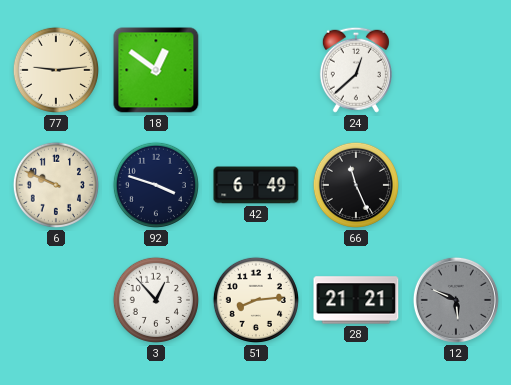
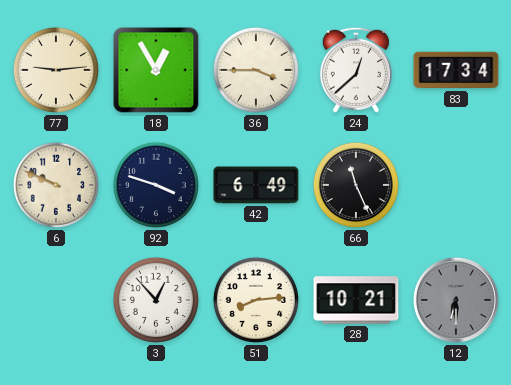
18: 12:51 -> 12:55
36: none -> 3:45
83: none -> 17:34
28: 21:21 -> 10:21
12: 5:49 -> 6:30
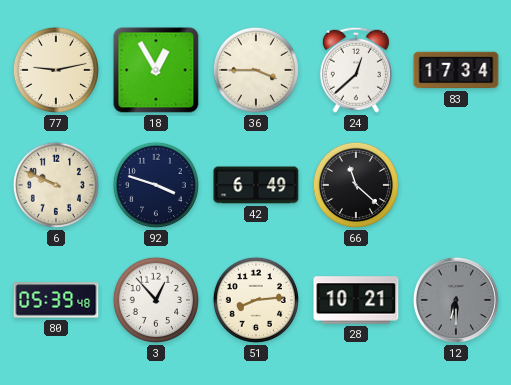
77: 9:14 -> 9:13
66: 11:26 -> 11:22
80: none -> 05:39
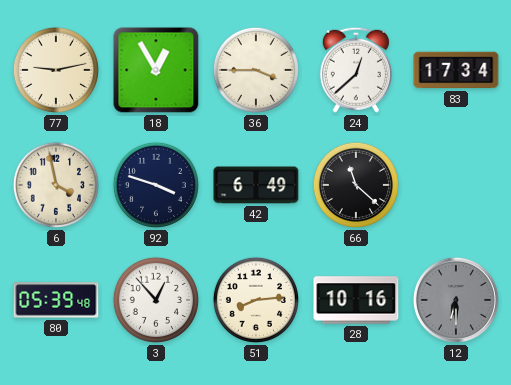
6: 9:49 -> 3:58
28: 10:21 -> 10:16
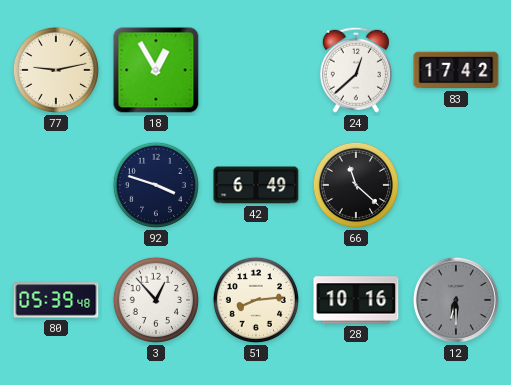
36: 3:45 -> none
83: 17:34 -> 17:42
6: 3:58 -> none
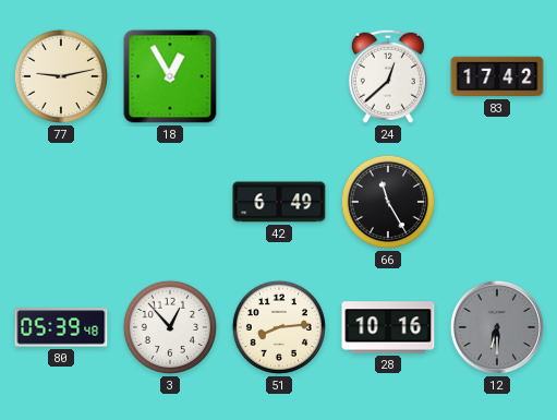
92: 3:48 -> none
66: 11:22 -> 11:25
